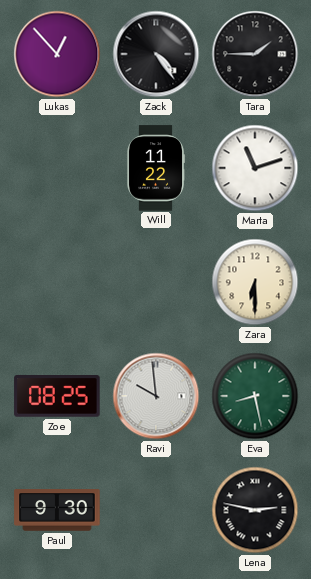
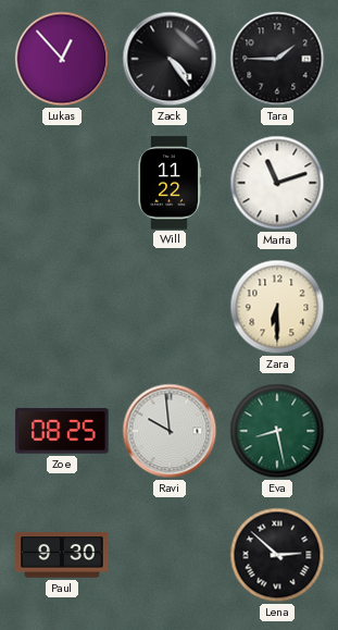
Lena: 2:47 -> 2:52
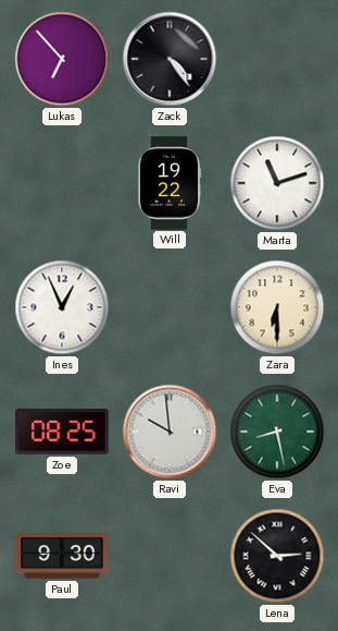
Lukas: 12:53 -> 6:53
Tara: 1:45 -> none
Will: 11:22 -> 19:22
Ines: none -> 12:56
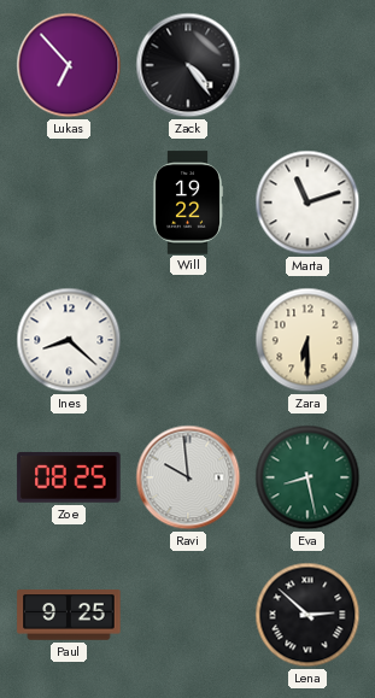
Ines: 12:56 -> 8:22
Paul: 9:30 -> 9:25
